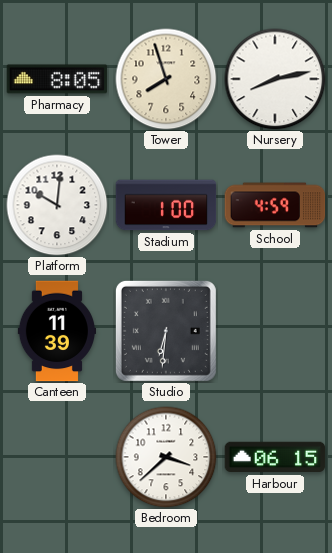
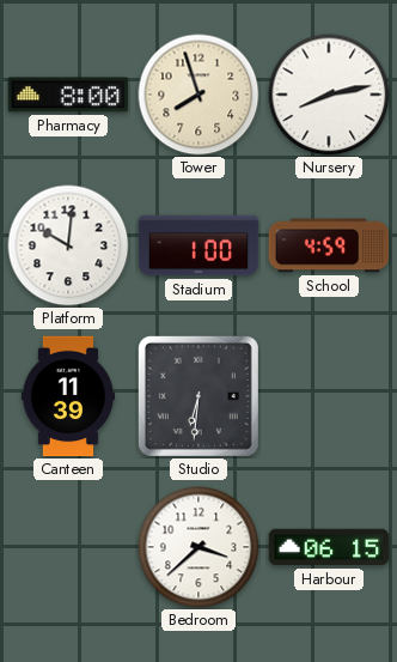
Pharmacy: 8:05 -> 8:00
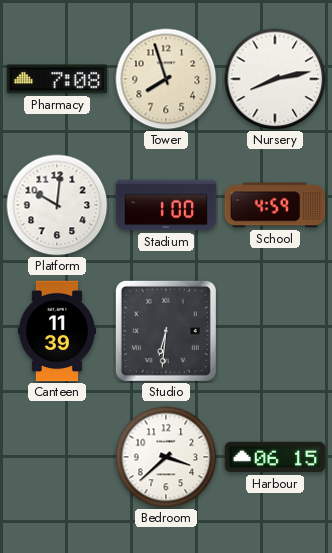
Pharmacy: 8:00 -> 7:08
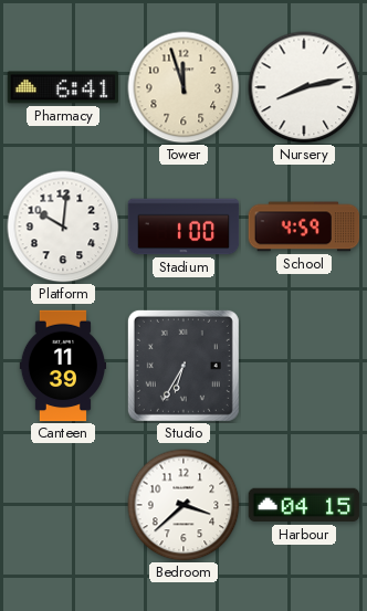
Pharmacy: 7:08 -> 6:41
Tower: 7:57 -> 11:57
Studio: 6:31 -> 6:35
Harbour: 06:15 -> 04:15
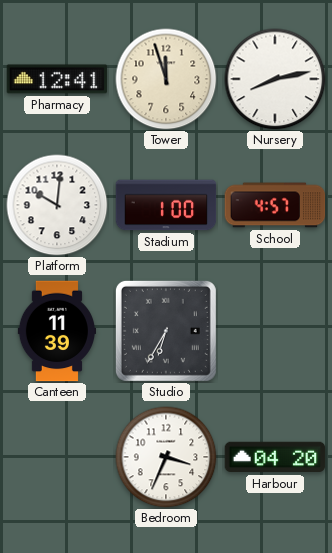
Pharmacy: 6:41 -> 12:41
School: 4:59 -> 4:57
Bedroom: 3:38 -> 3:34
Harbour: 04:15 -> 04:20
